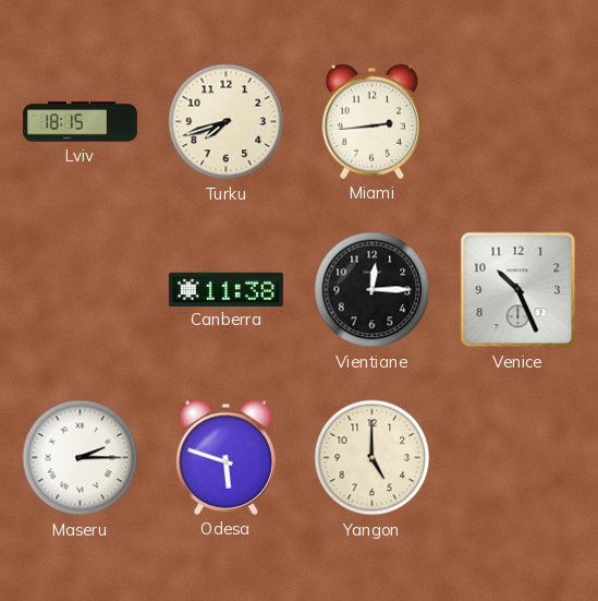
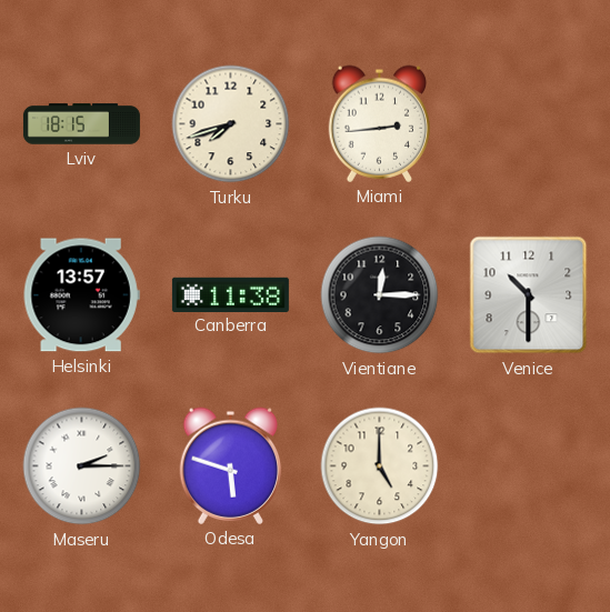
Helsinki: none -> 13:57
Venice: 10:26 -> 10:30
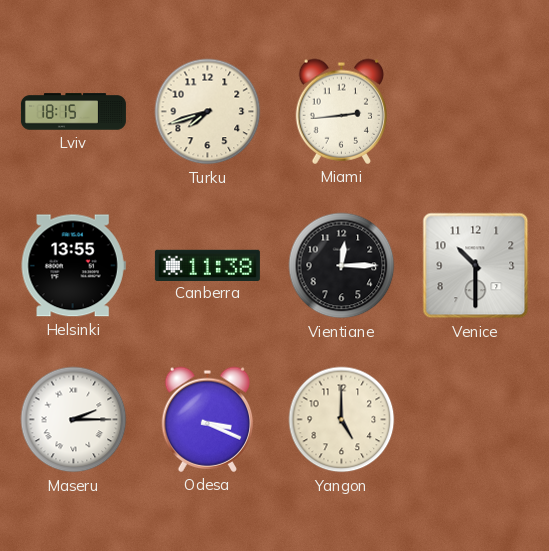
Helsinki: 13:57 -> 13:55
Odesa: 5:48 -> 3:19
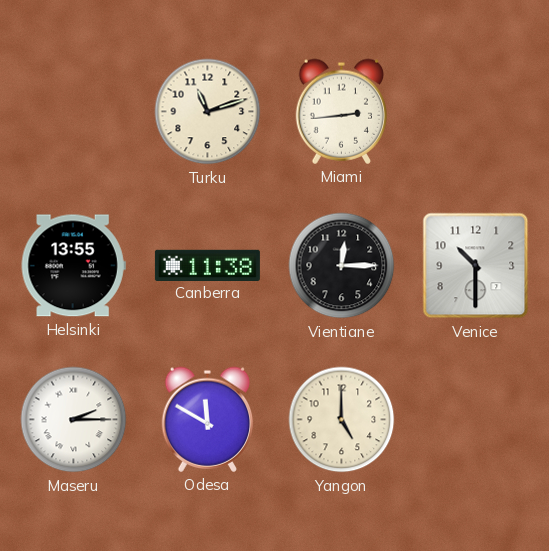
Lviv: 18:15 -> none
Turku: 7:42 -> 11:12
Odesa: 3:19 -> 11:50
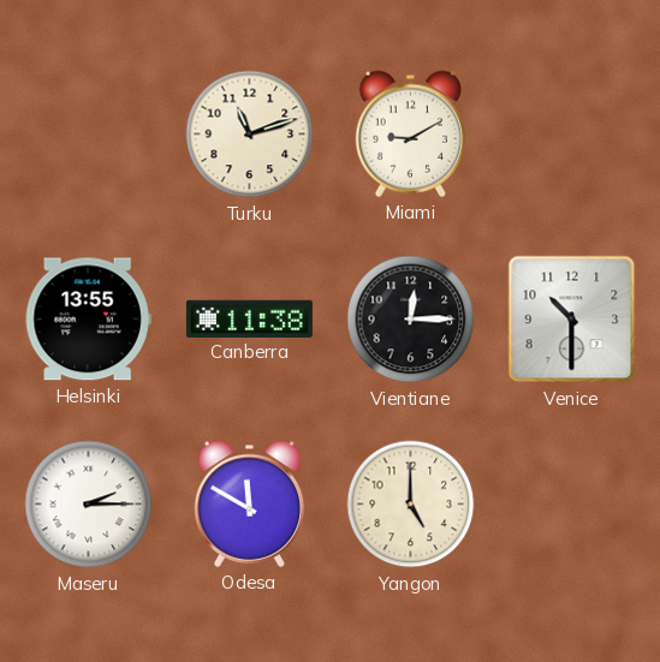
Miami: 2:44 -> 9:10
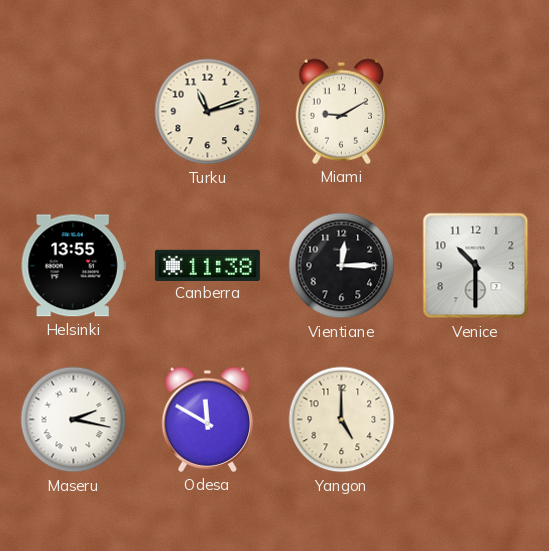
Maseru: 2:15 -> 2:17
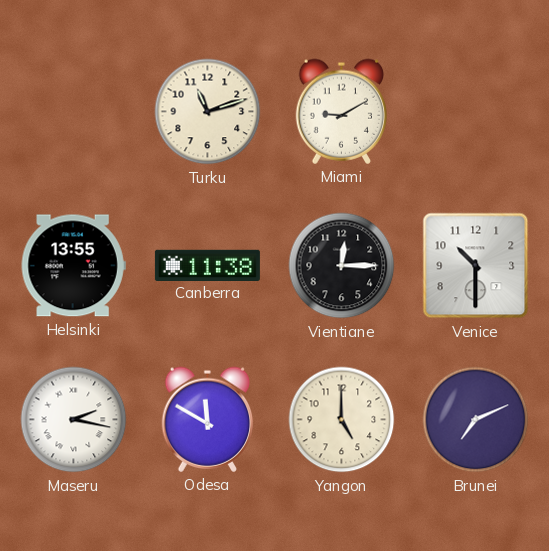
Brunei: none -> 7:11
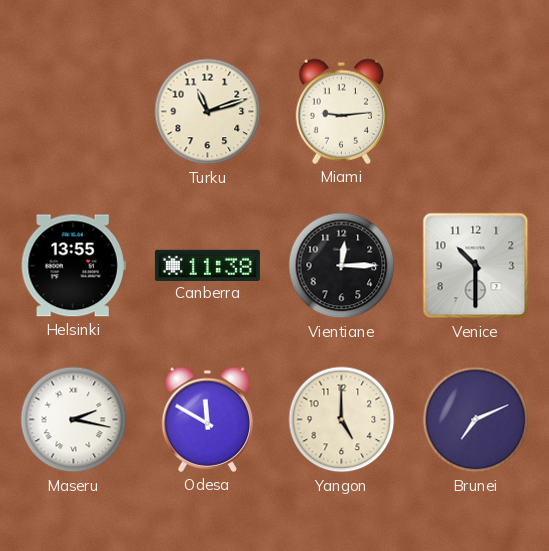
Miami: 9:10 -> 9:14
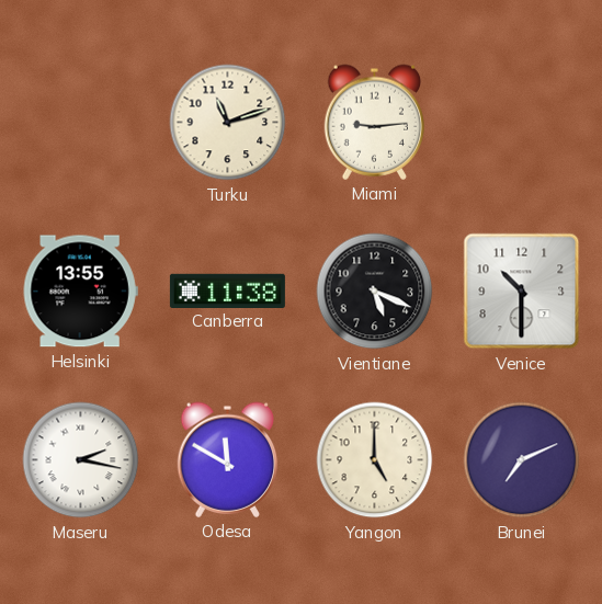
Vientiane: 12:15 -> 5:19
